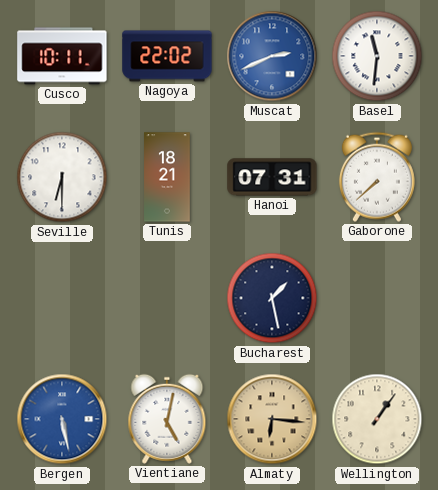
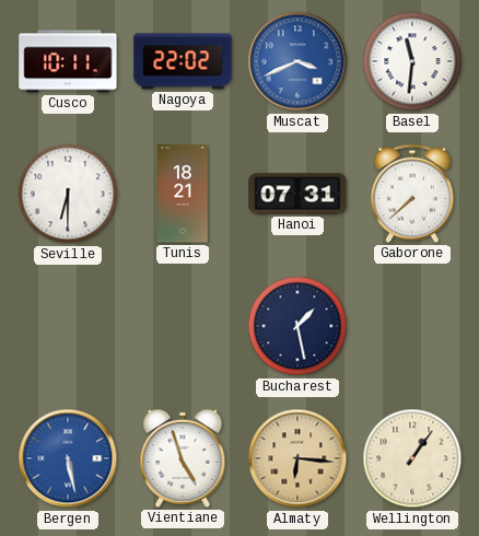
Muscat: 2:41 -> 3:41
Vientiane: 5:02 -> 4:57
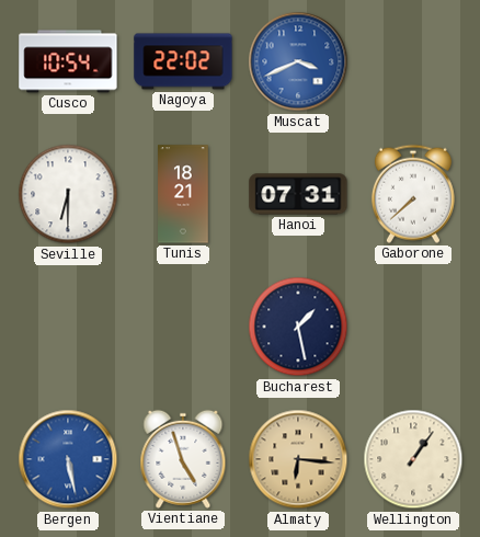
Cusco: 10:11 -> 10:54
Basel: 11:31 -> none
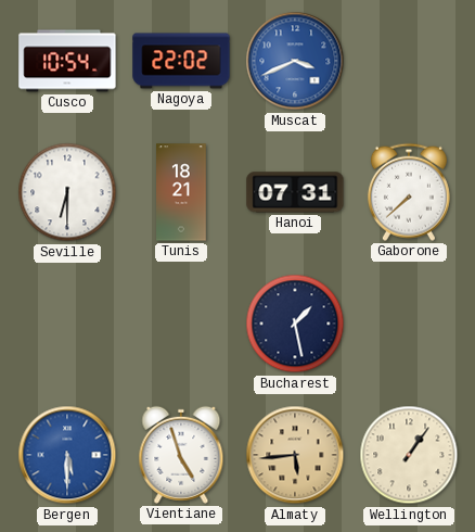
Bergen: 5:28 -> 5:30
Almaty: 6:16 -> 5:44
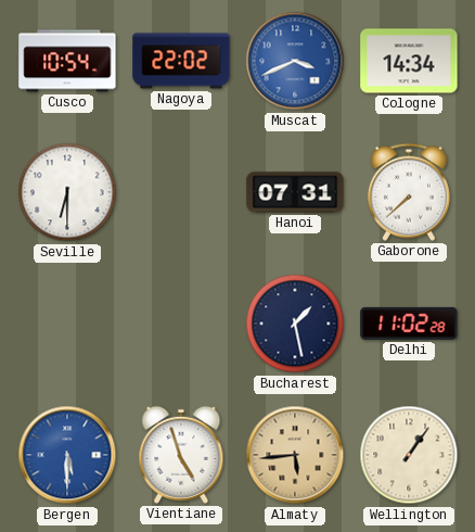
Cologne: none -> 14:34
Tunis: 18:21 -> none
Delhi: none -> 11:02
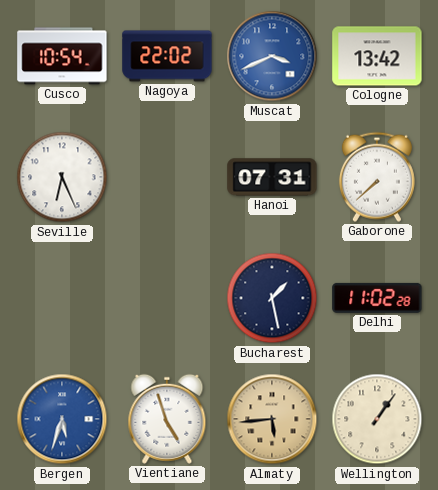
Cologne: 14:34 -> 13:42
Seville: 6:30 -> 6:26
Bergen: 5:30 -> 5:33
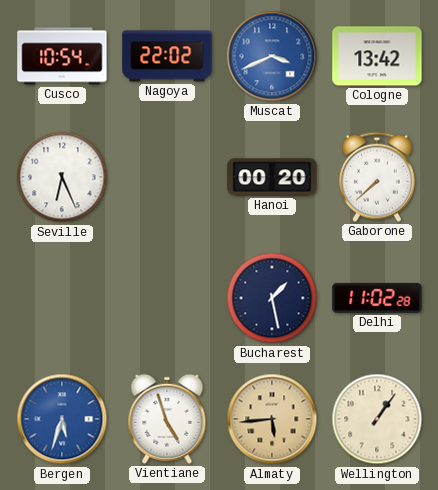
Hanoi: 07:31 -> 00:20
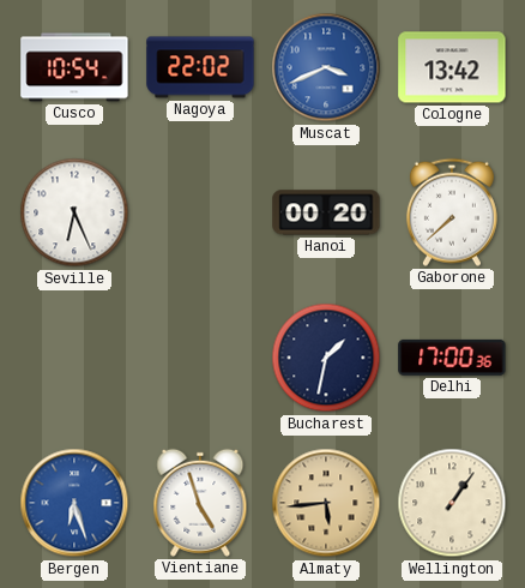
Bucharest: 1:28 -> 1:32
Delhi: 11:02 -> 17:00
Bergen: 5:33 -> 6:27
